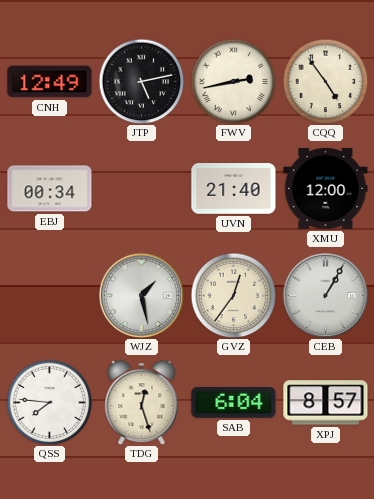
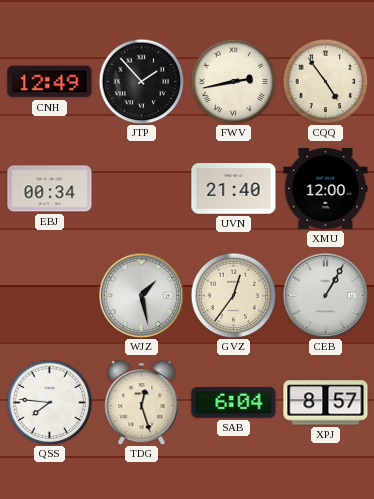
JTP: 5:13 -> 1:53
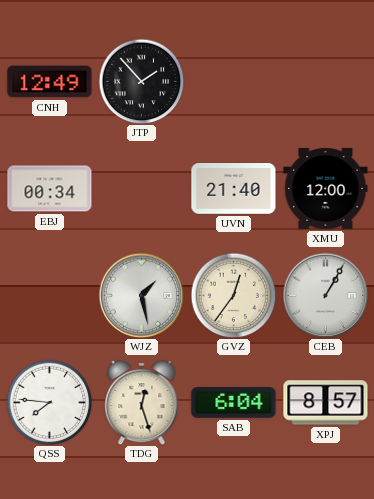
FWV: 2:43 -> none
CQQ: 4:54 -> none
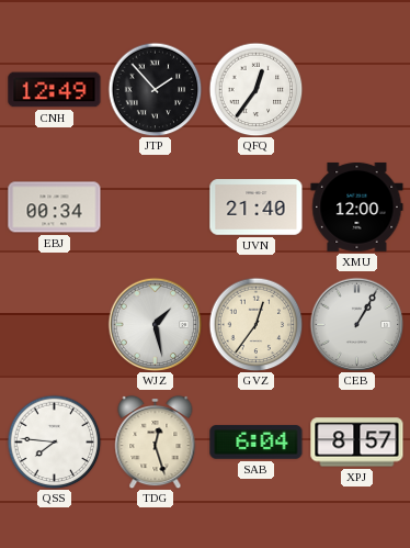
QFQ: none -> 12:36
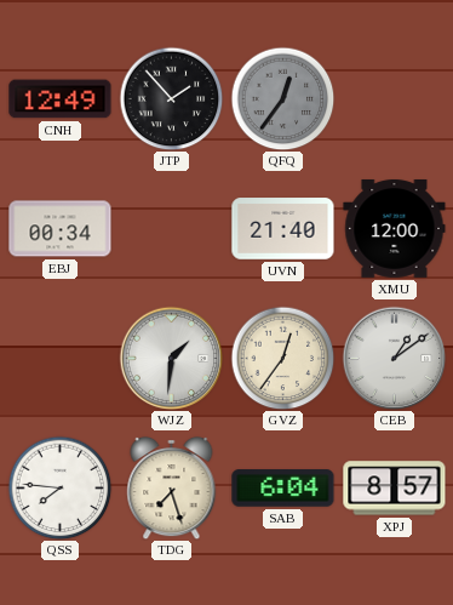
QFQ dial: white -> grey
WJZ: 1:28 -> 1:31
CEB: 1:05 -> 1:09
TDG: 12:27 -> 7:27
